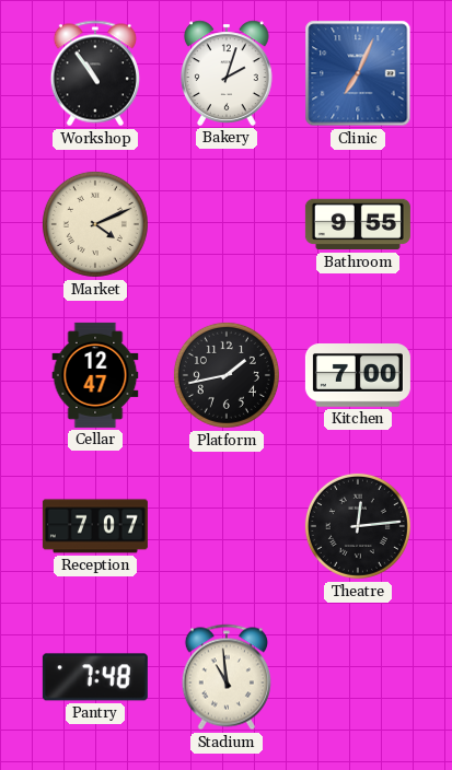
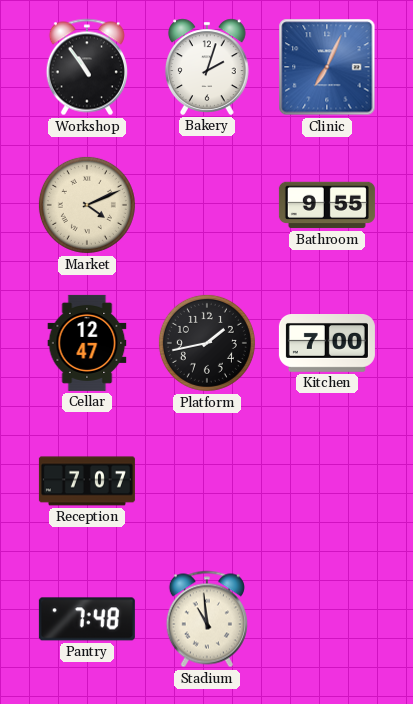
Theatre: 12:14 -> none
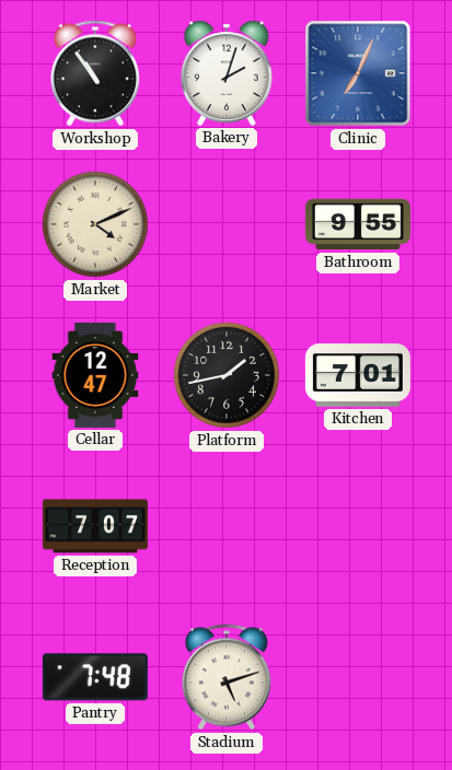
Kitchen: 7:00 -> 7:01
Stadium: 10:59 -> 5:12
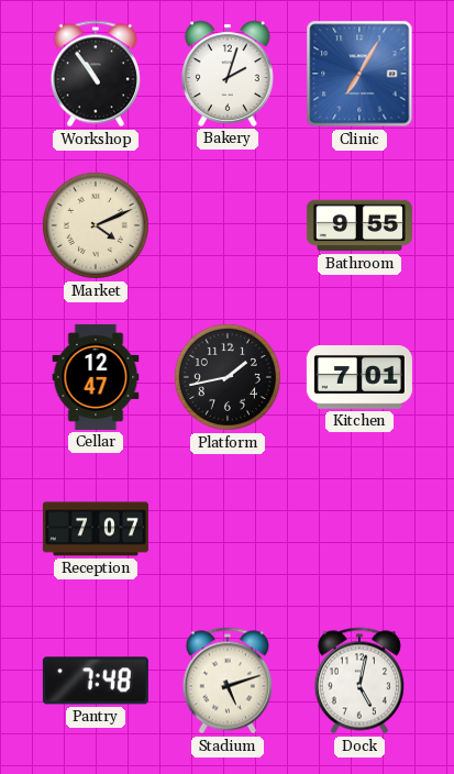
Clinic: 7:04 -> 7:05
Dock: none -> 5:02
